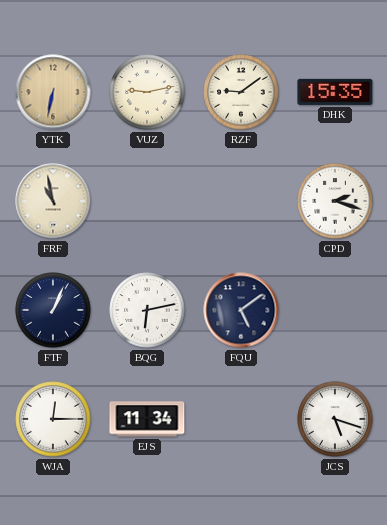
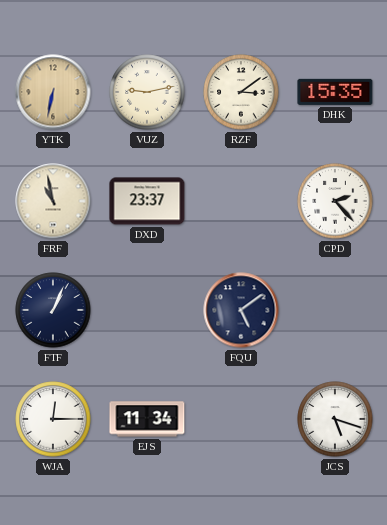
RZF: 9:09 -> 3:09
DXD: none -> 23:37
CPD: 2:18 -> 2:23
BQG: 6:13 -> none
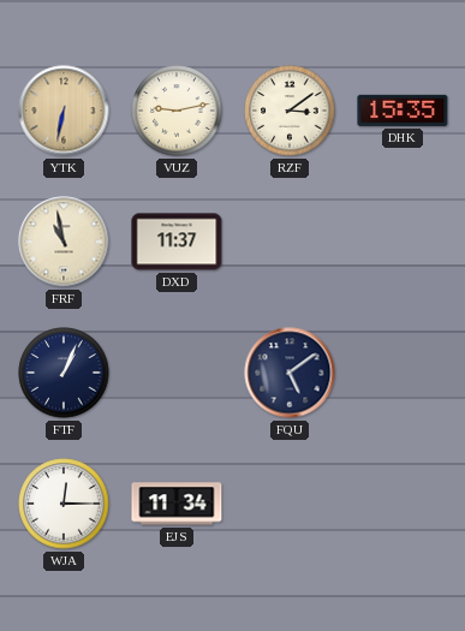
DXD: 23:37 -> 11:37
CPD: 2:23 -> none
JCS: 5:18 -> none
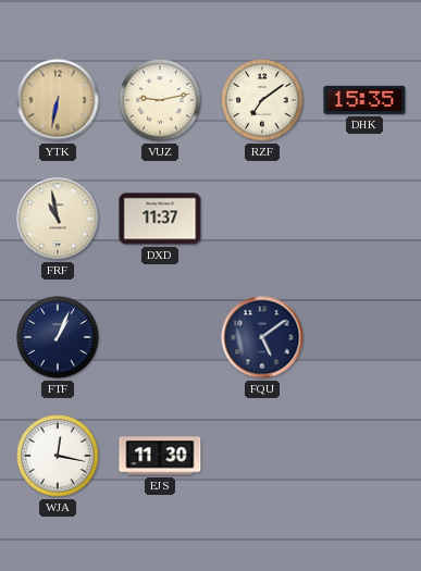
RZF: 3:09 -> 7:09
WJA: 12:15 -> 12:17
EJS: 11:34 -> 11:30
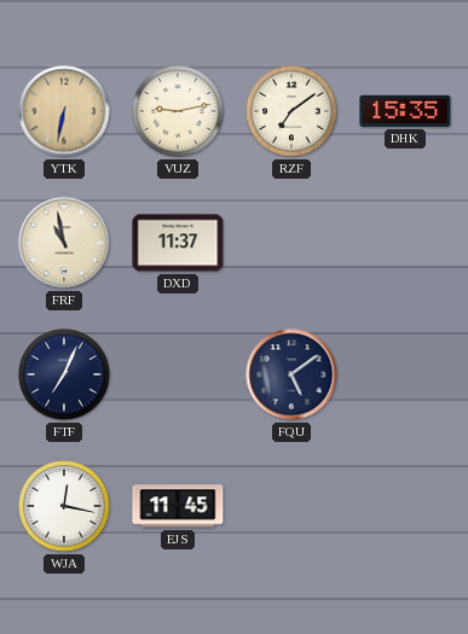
FTF: 1:04 -> 7:04
EJS: 11:30 -> 11:45
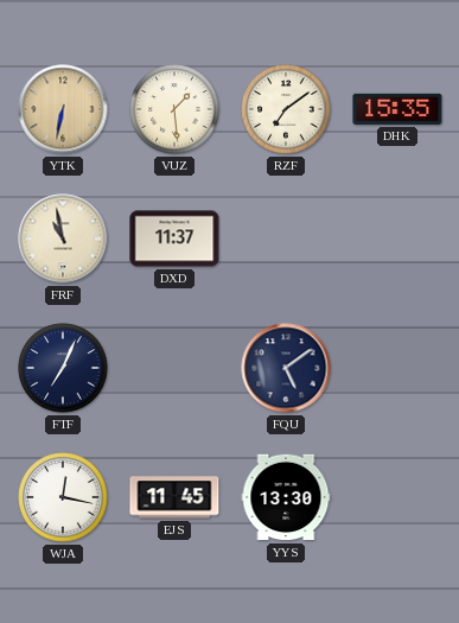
VUZ: 9:13 -> 1:29
YYS: none -> 13:30
